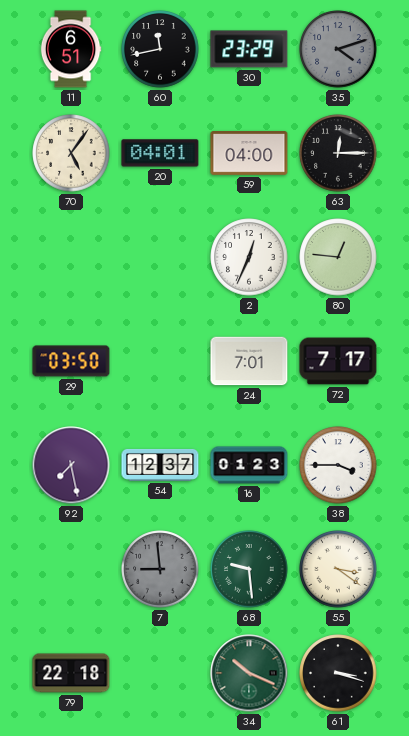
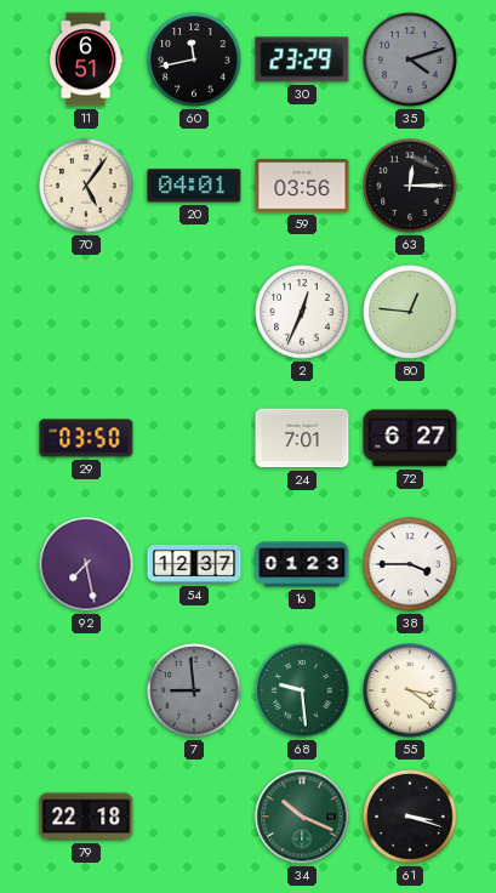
59: 04:00 -> 03:56
72: 7:17 -> 6:27
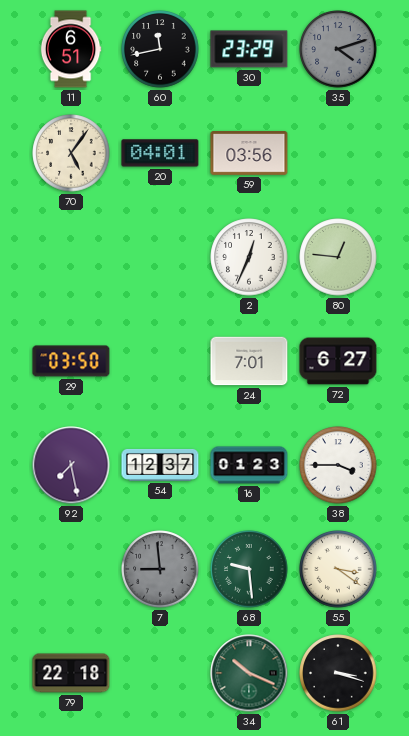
63: 12:15 -> none
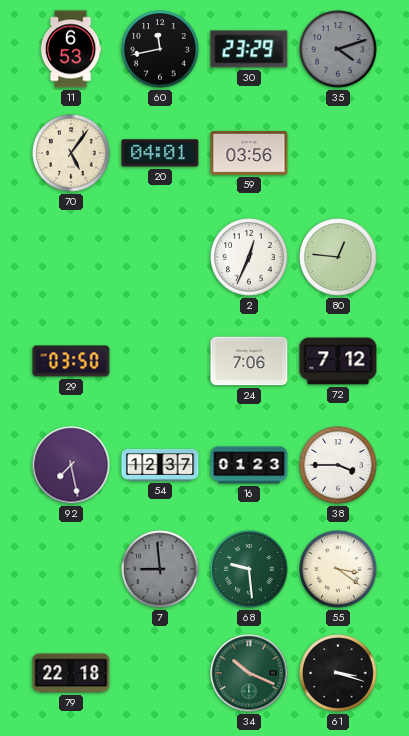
11: 6:51 -> 6:53
24: 7:01 -> 7:06
72: 6:27 -> 7:12
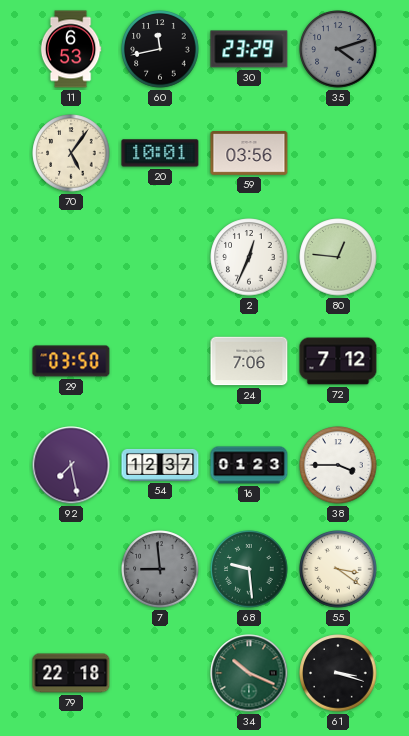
20: 04:01 -> 10:01
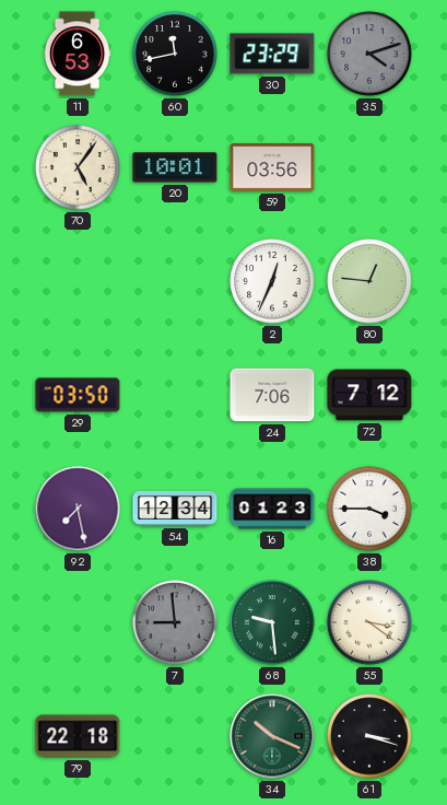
54: 12:37 -> 12:34
